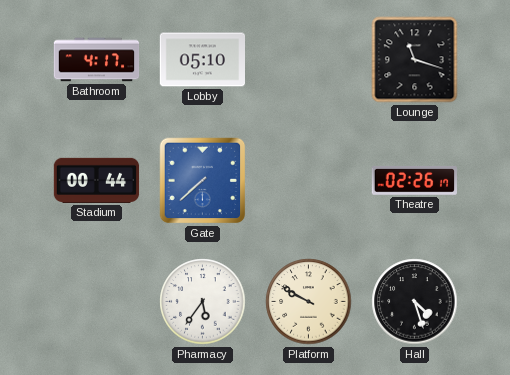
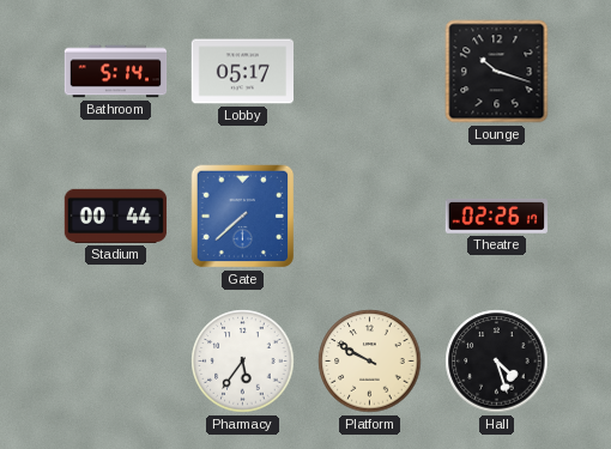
Bathroom: 4:17 -> 5:14
Lobby: 05:10 -> 05:17
Lounge: 11:18 -> 10:18
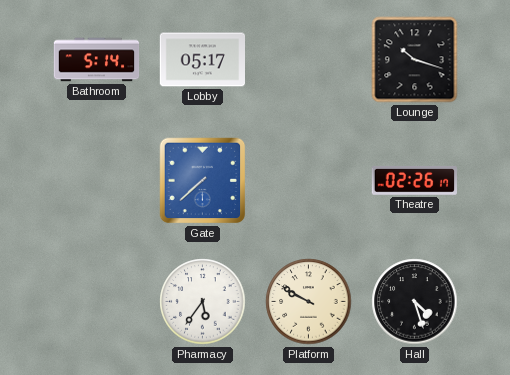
Stadium: 00:44 -> none
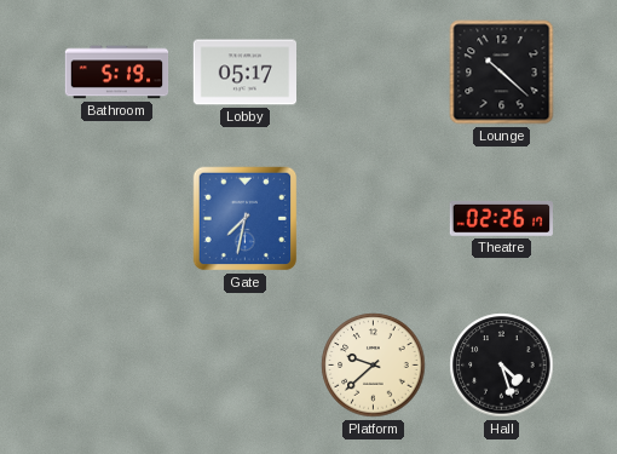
Bathroom: 5:14 -> 5:19
Lounge: 10:18 -> 10:22
Gate: 7:38 -> 7:32
Pharmacy: 5:36 -> none
Platform: 9:50 -> 9:38
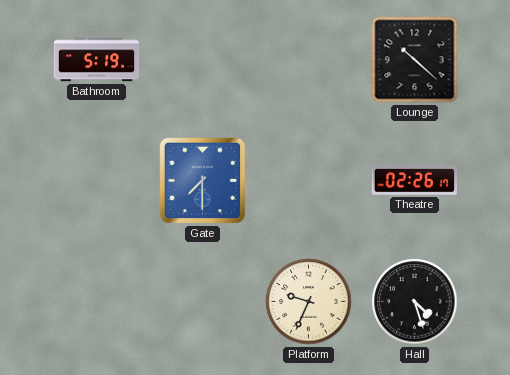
Lobby: 05:17 -> none
Gate: 7:32 -> 7:30
Platform: 9:38 -> 9:34
